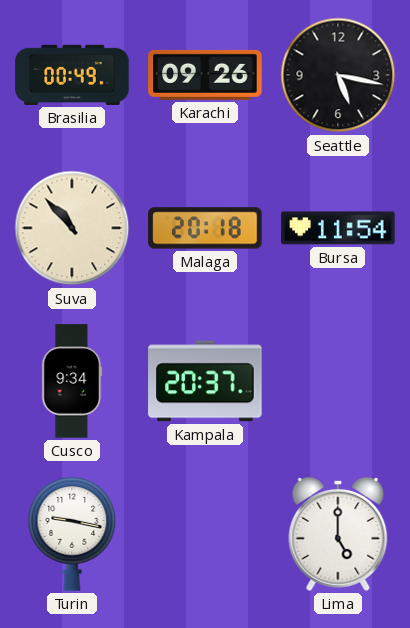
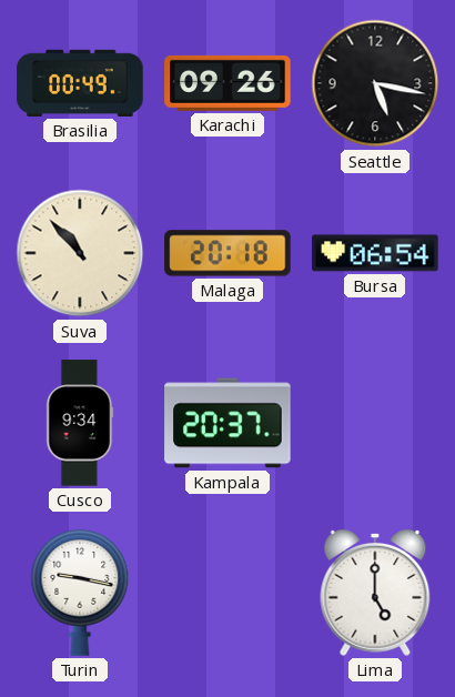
Bursa: 11:54 -> 06:54
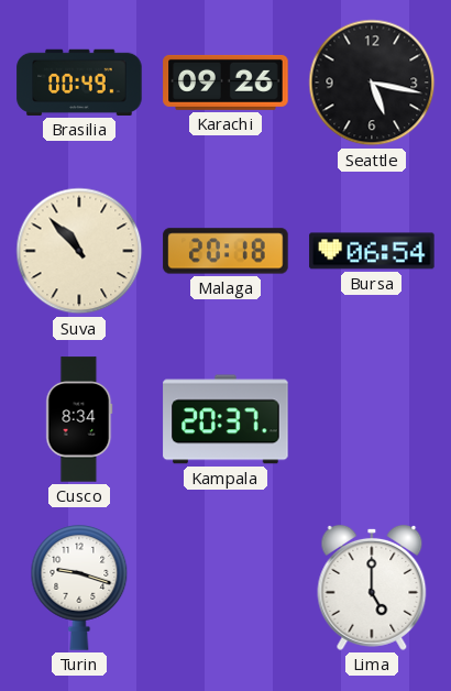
Cusco: 9:34 -> 8:34
Turin: 9:17 -> 9:18
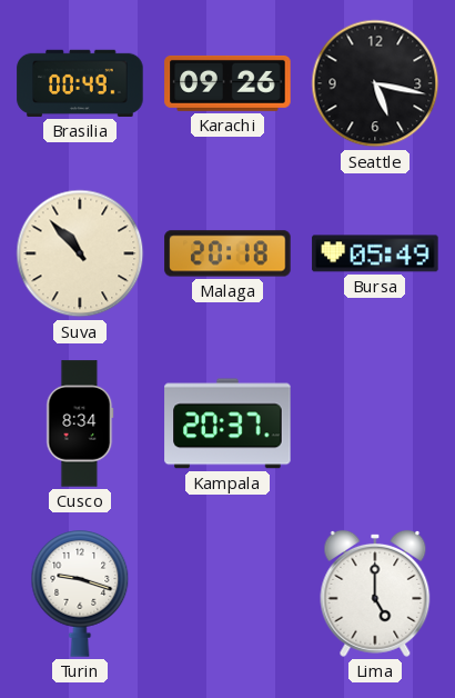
Bursa: 06:54 -> 05:49
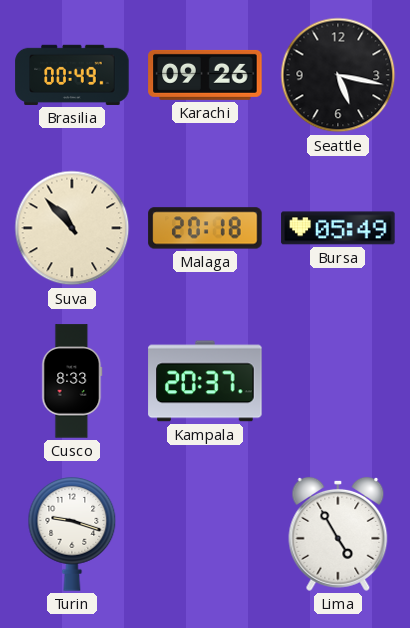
Cusco: 8:34 -> 8:33
Lima: 5:00 -> 4:55
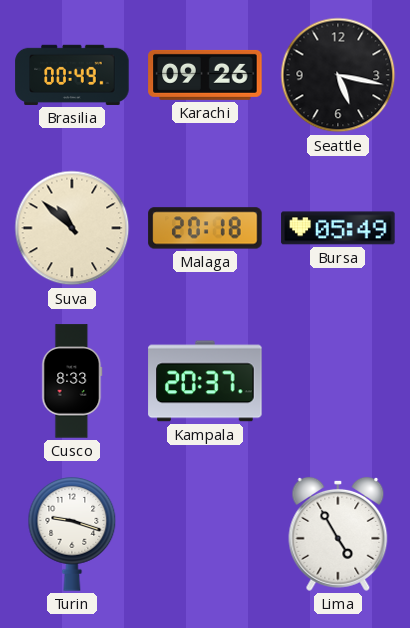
Suva: 10:53 -> 10:52
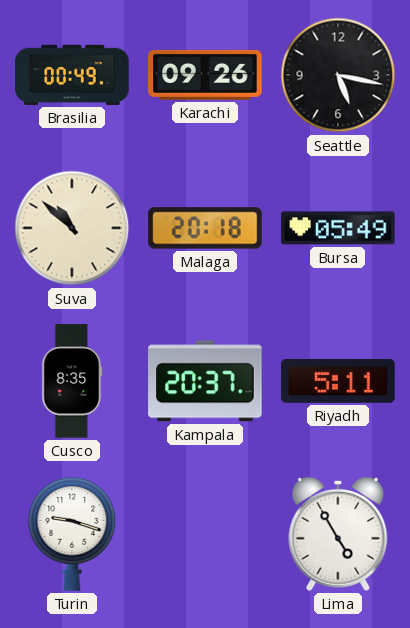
Cusco: 8:33 -> 8:35
Riyadh: none -> 5:11
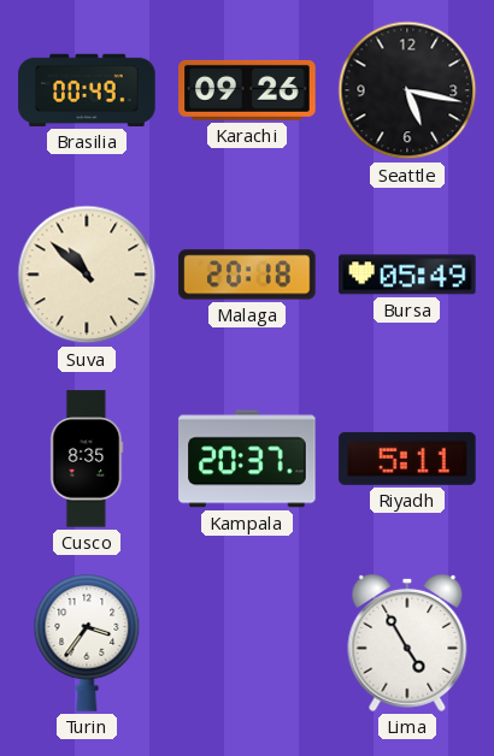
Turin: 9:18 -> 3:36
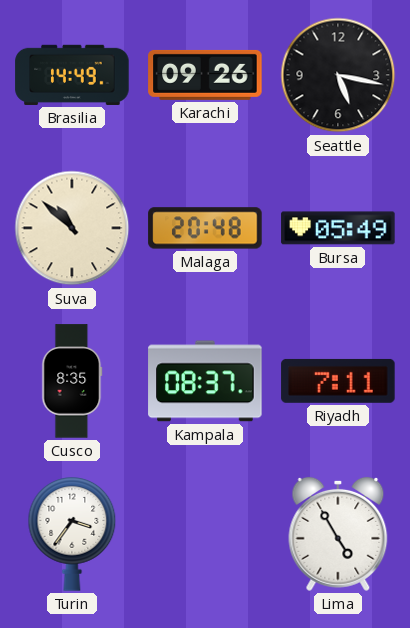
Brasilia: 00:49 -> 14:49
Malaga: 20:18 -> 20:48
Kampala: 20:37 -> 08:37
Riyadh: 5:11 -> 7:11
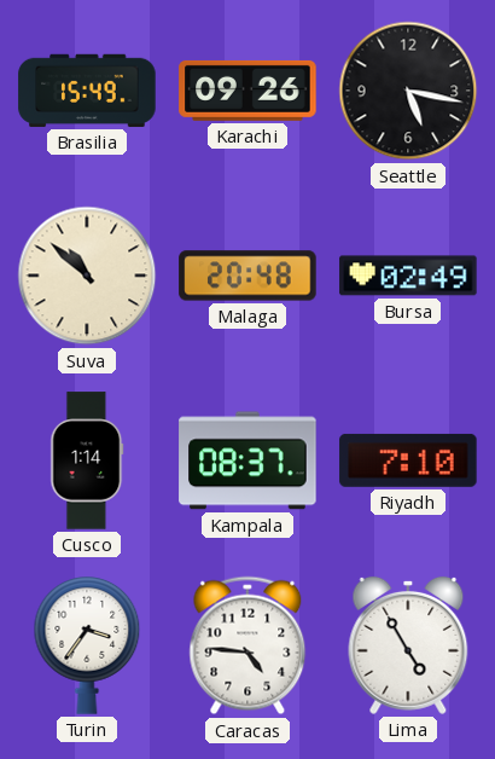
Brasilia: 14:49 -> 15:49
Bursa: 05:49 -> 02:49
Cusco: 8:35 -> 1:14
Riyadh: 7:11 -> 7:10
Caracas: none -> 4:46
